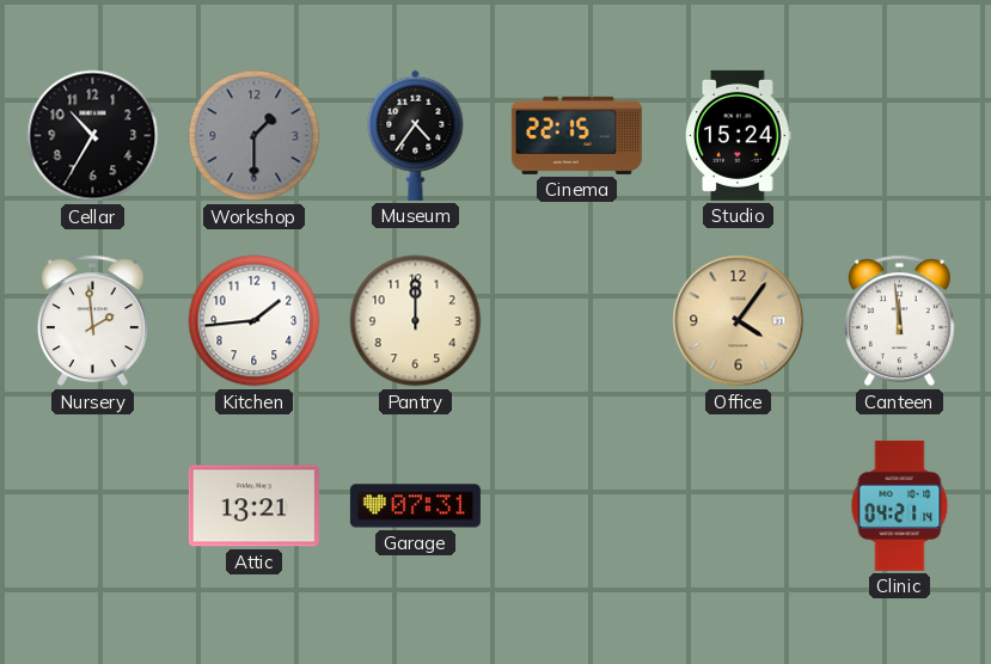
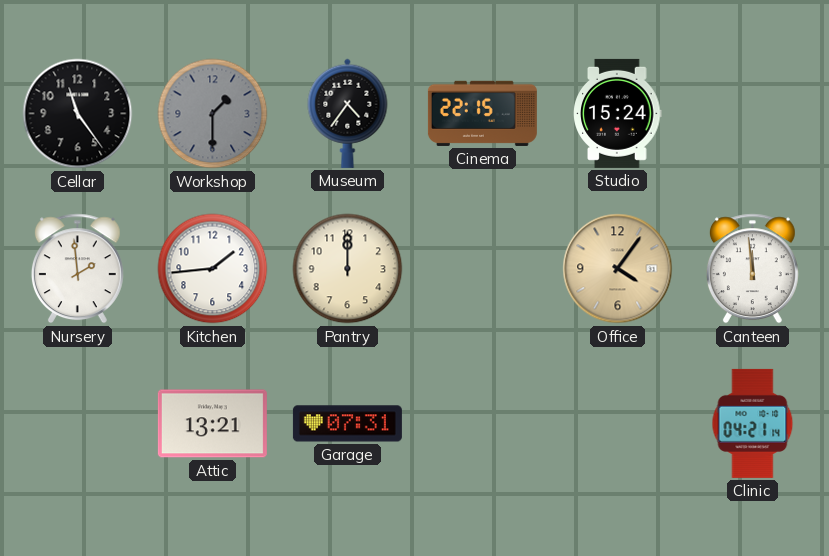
Cellar: 10:35 -> 11:24
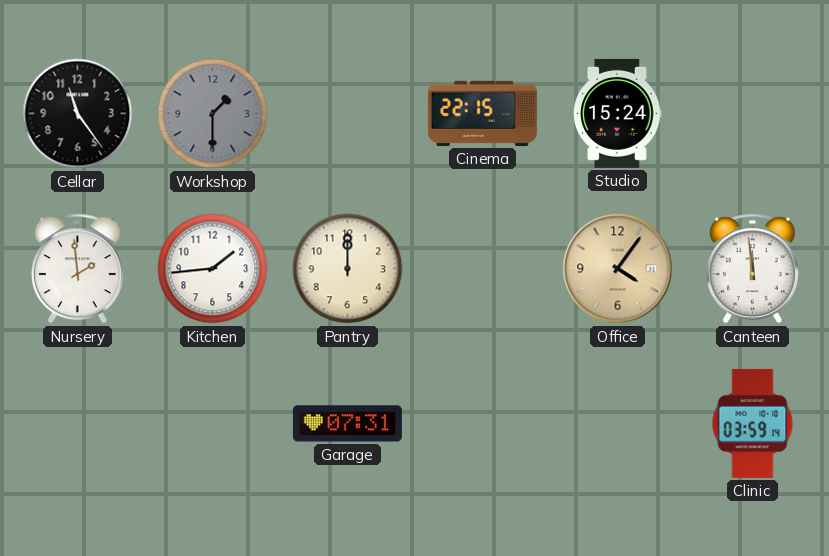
Museum: 4:36 -> none
Attic: 13:21 -> none
Clinic: 04:21 -> 03:59
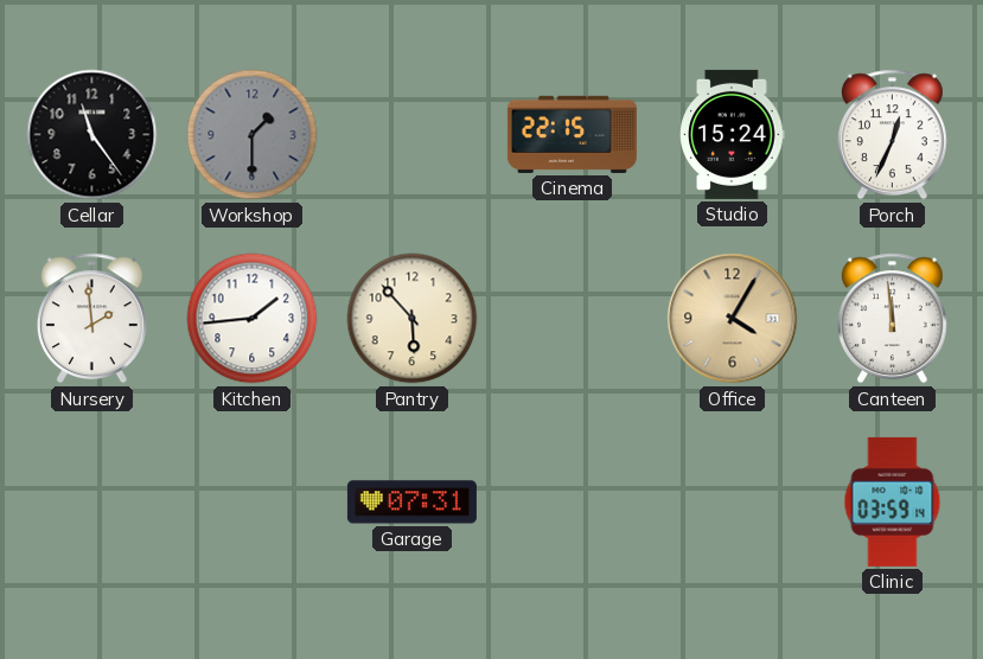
Porch: none -> 12:34
Pantry: 12:00 -> 5:53
Office: 4:06 -> 4:05
